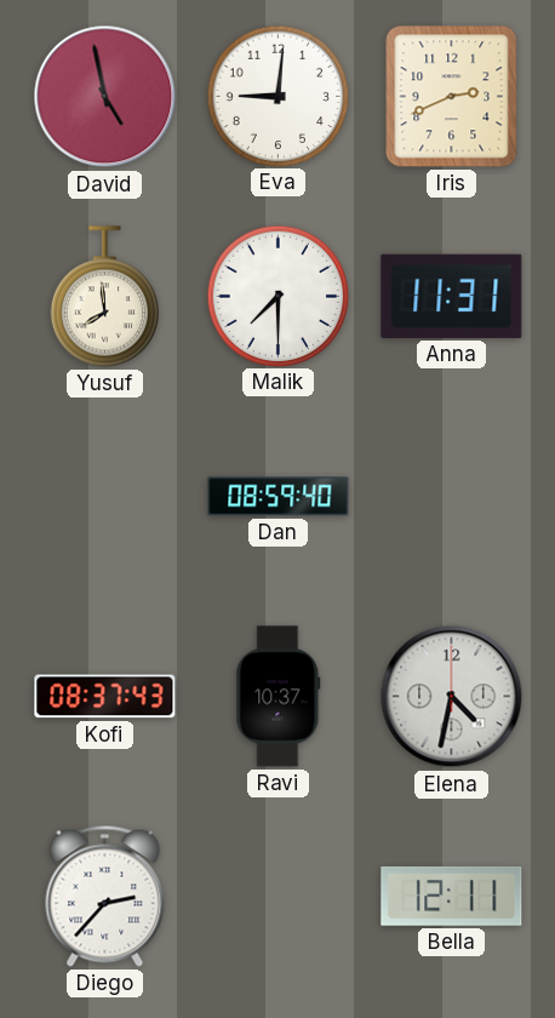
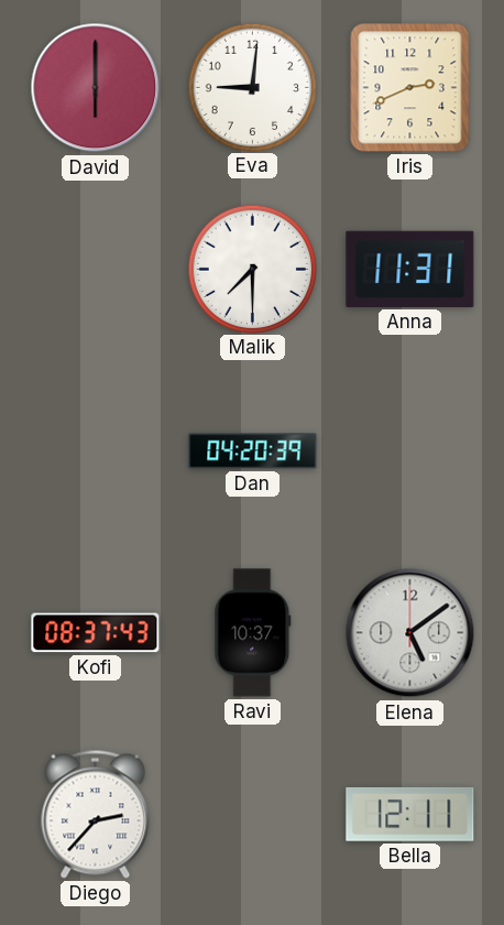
David: 4:58 -> 6:00
Yusuf: 7:59 -> none
Dan: 08:59 -> 04:20
Elena: 4:32 -> 5:09
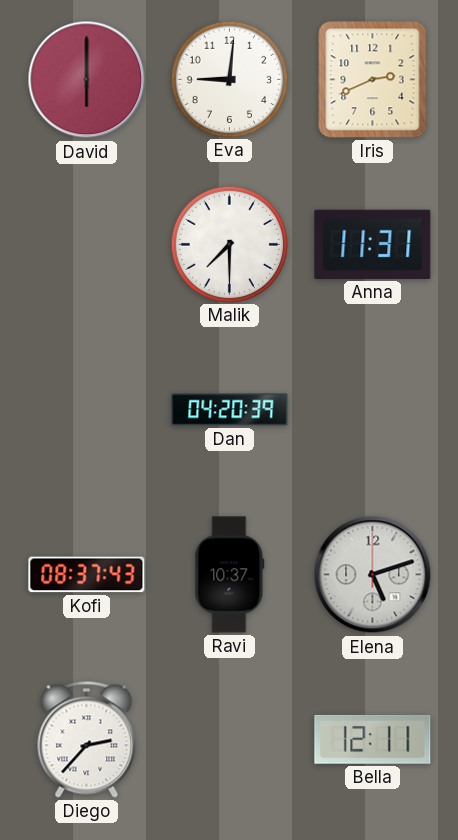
Elena: 5:09 -> 5:12
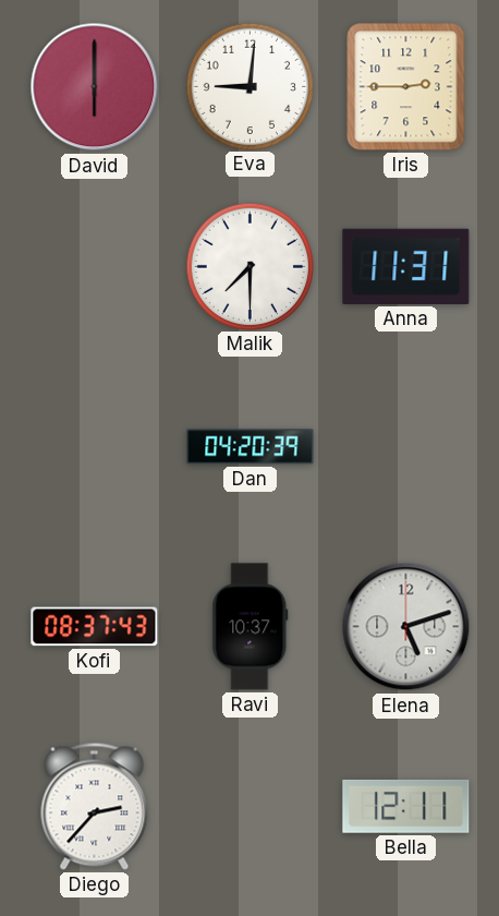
Iris: 2:41 -> 2:45
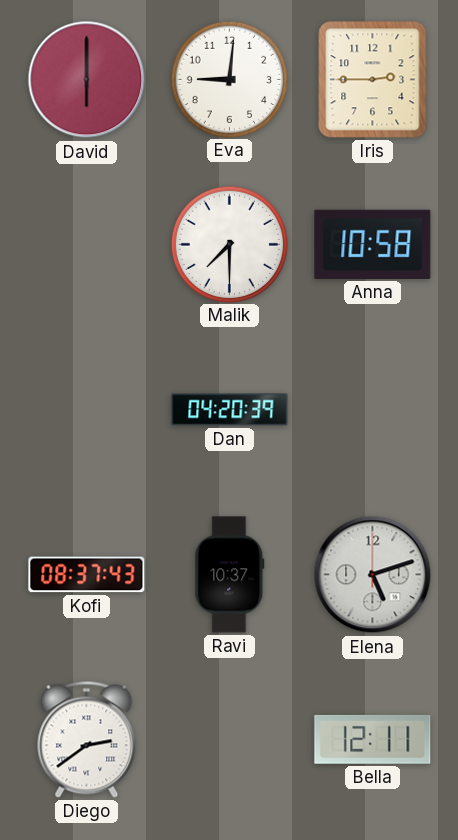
Anna: 11:31 -> 10:58
Diego: 2:37 -> 2:39
